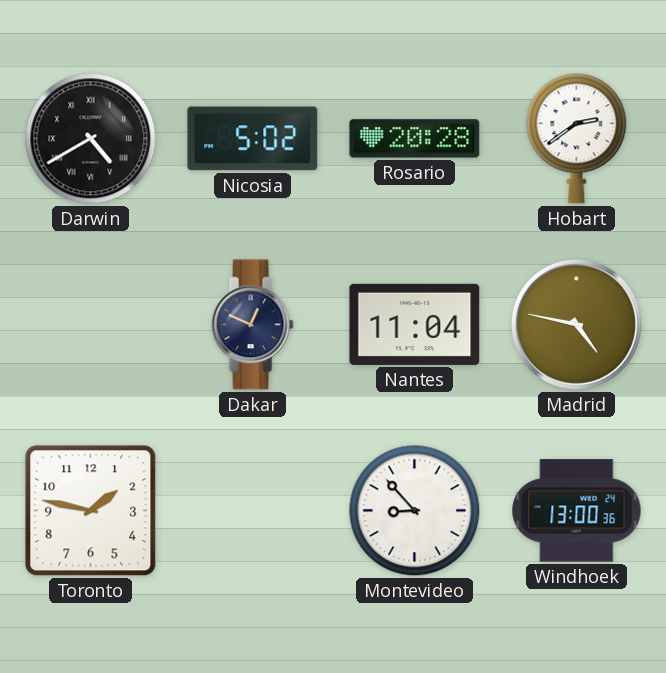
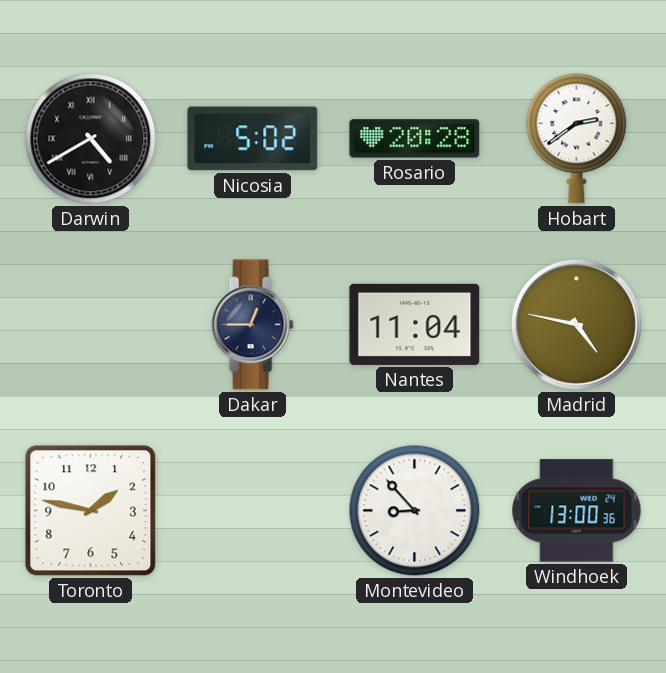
Dakar: 12:49 -> 12:45
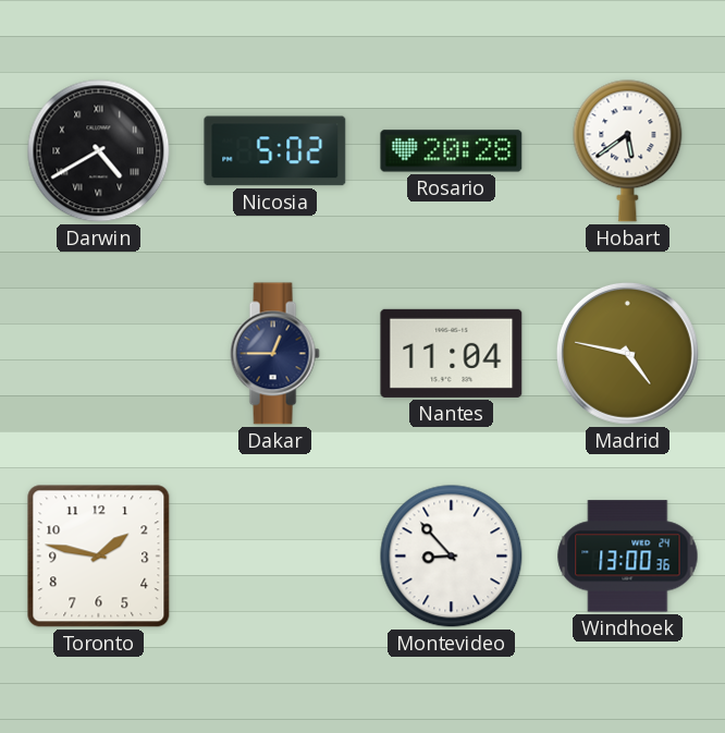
Hobart: 2:39 -> 5:39
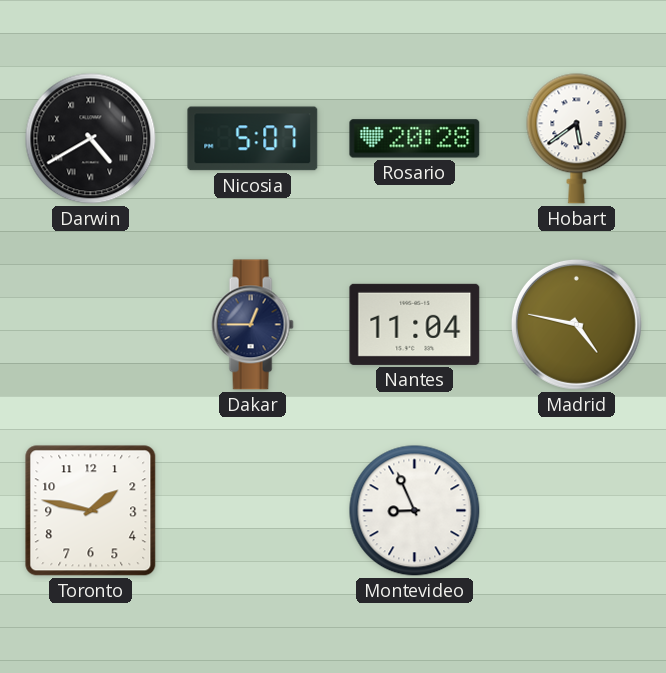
Nicosia: 5:02 -> 5:07
Montevideo: 8:53 -> 8:56
Windhoek: 13:00 -> none
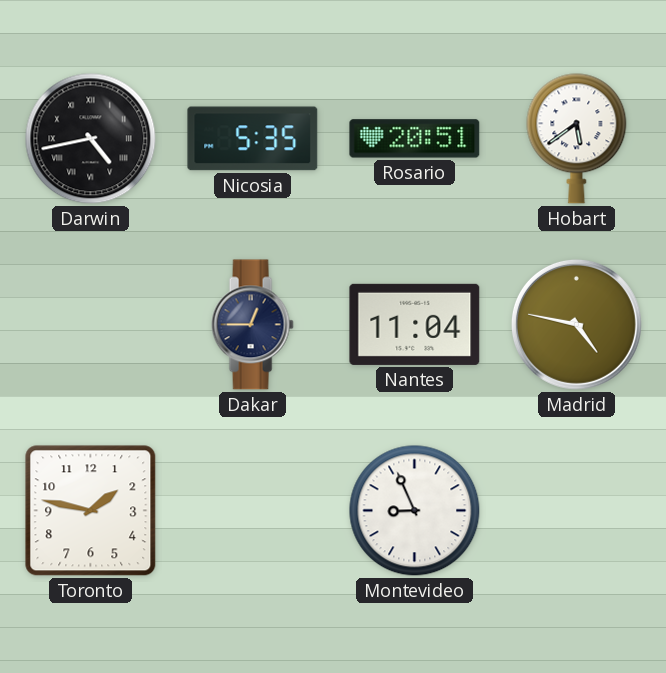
Darwin: 4:40 -> 4:43
Nicosia: 5:07 -> 5:35
Rosario: 20:28 -> 20:51
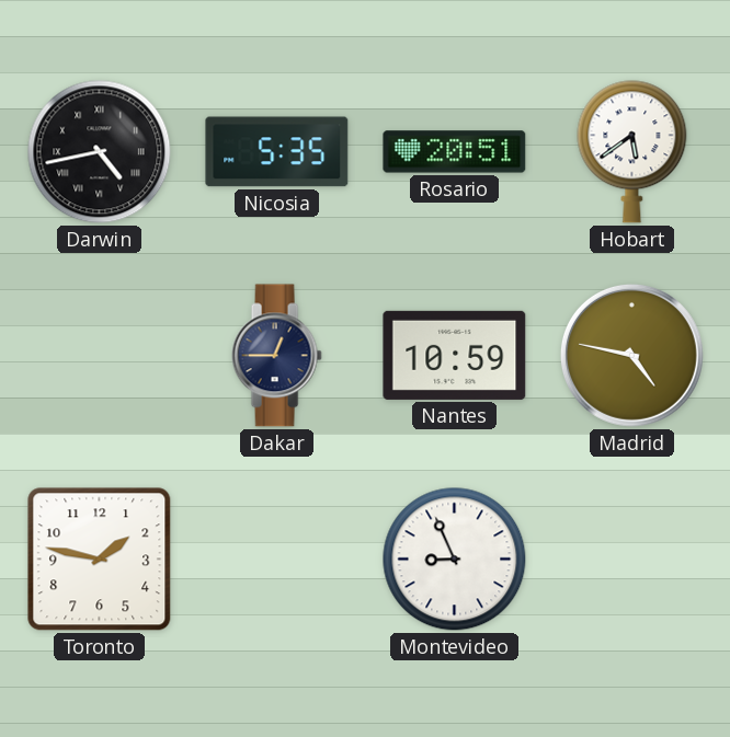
Nantes: 11:04 -> 10:59
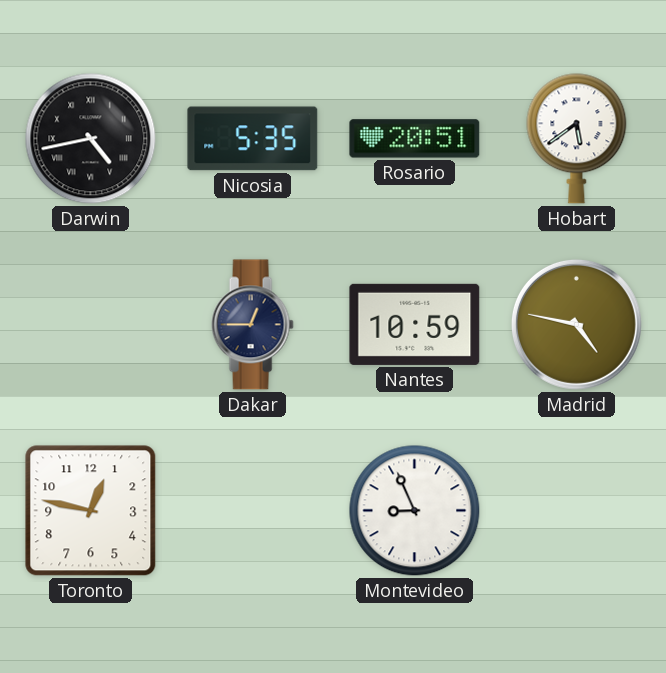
Toronto: 1:47 -> 12:47
